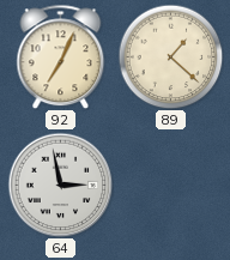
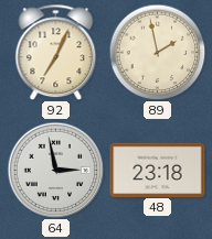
89: 1:22 -> 1:58
48: none -> 23:18
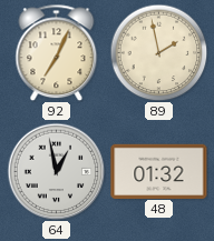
64: 2:58 -> 12:58
48: 23:18 -> 01:32
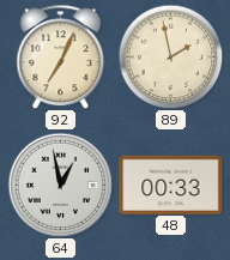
48: 01:32 -> 00:33
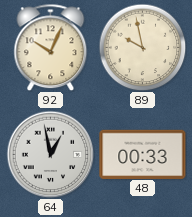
92: 7:04 -> 10:04
89: 1:58 -> 9:58
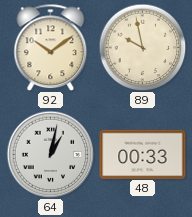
92: 10:04 -> 10:09
64: 12:58 -> 1:02
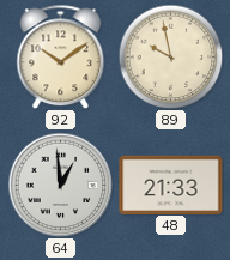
64: 1:02 -> 12:59
48: 00:33 -> 21:33
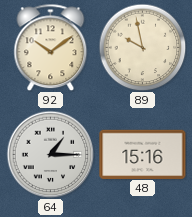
64: 12:59 -> 1:15
48: 21:33 -> 15:16
